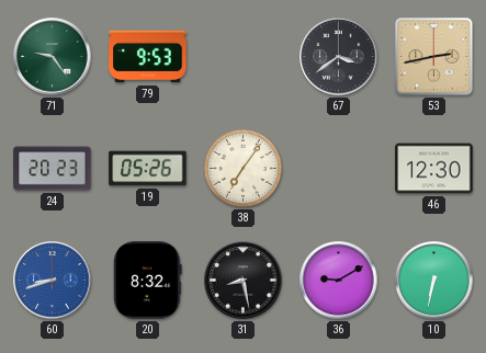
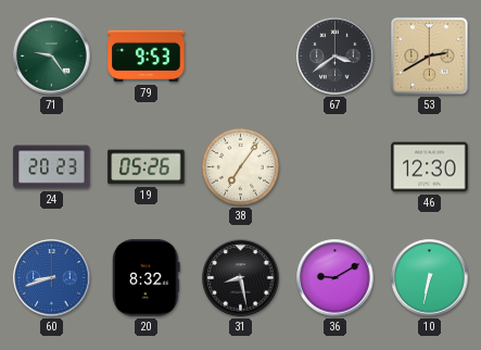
53: 2:43 -> 2:40
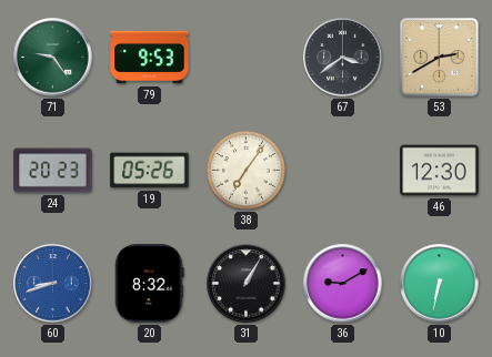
31: 8:28 -> 1:05
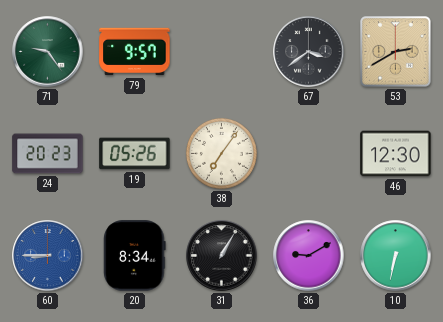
79: 9:53 -> 9:57
60: 8:42 -> 8:45
20: 8:32 -> 8:34
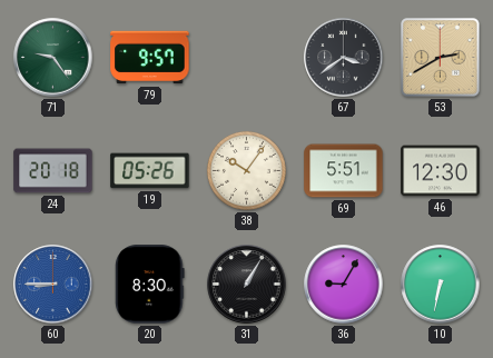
24: 20:23 -> 20:18
38: 7:06 -> 10:06
69: none -> 5:51
20: 8:34 -> 8:30
36: 9:10 -> 9:05
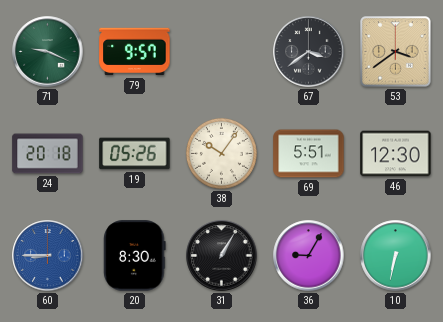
71: 9:24 -> 9:19
53: 2:40 -> 3:39
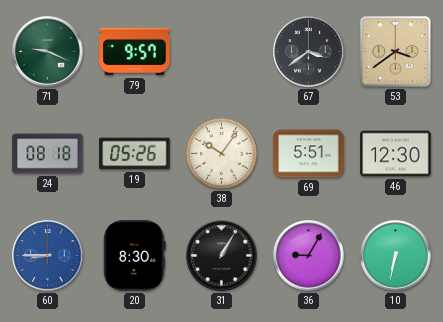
24: 20:18 -> 08:18
